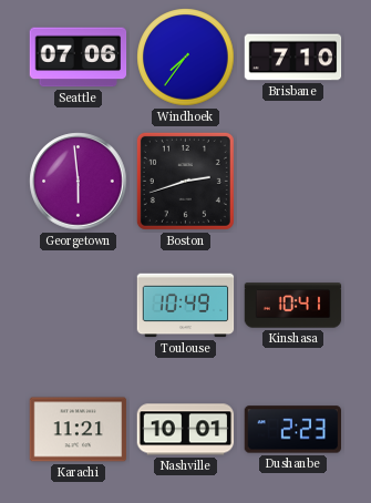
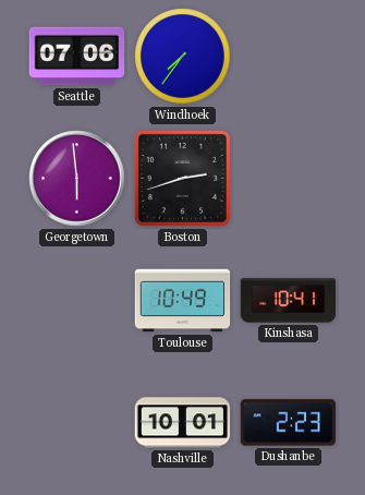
Brisbane: 7:10 -> none
Karachi: 11:21 -> none
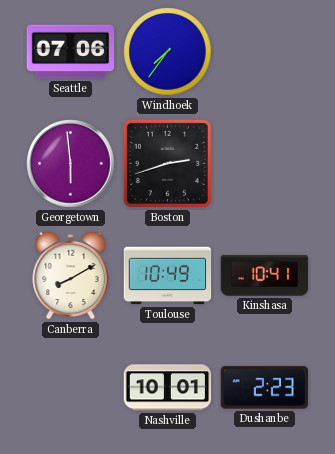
Canberra: none -> 8:10
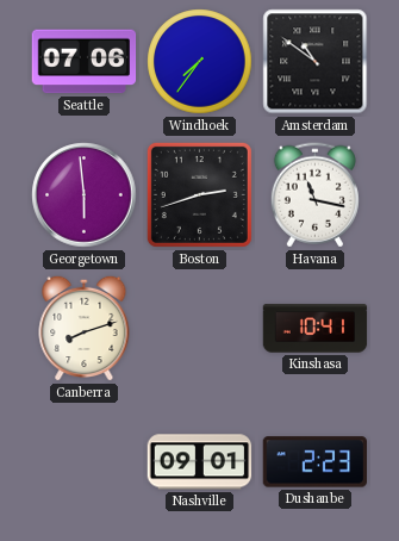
Amsterdam: none -> 10:51
Havana: none -> 11:17
Canberra: 8:10 -> 8:12
Toulouse: 10:49 -> none
Nashville: 10:01 -> 09:01
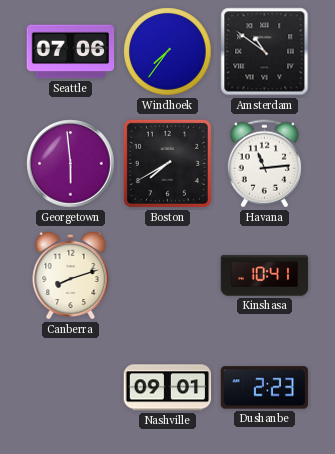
Boston: 2:42 -> 7:40
Havana: 11:17 -> 11:14
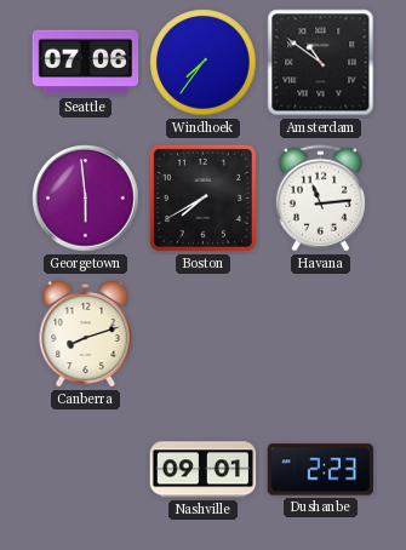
Kinshasa: 10:41 -> none
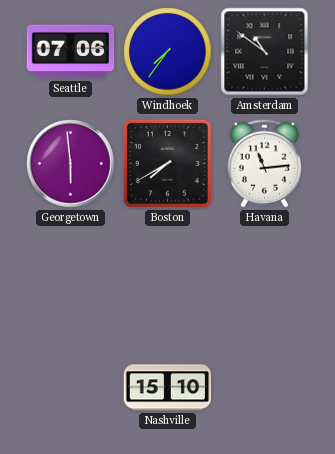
Canberra: 8:12 -> none
Nashville: 09:01 -> 15:10
Dushanbe: 2:23 -> none
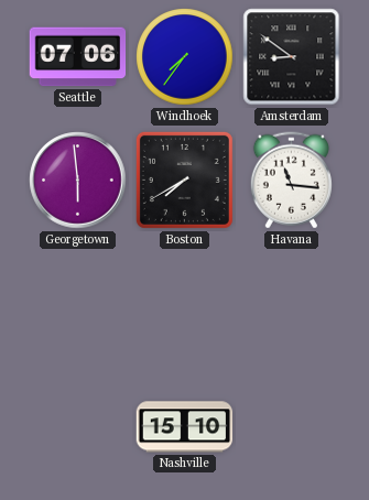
Amsterdam: 10:51 -> 8:51
Havana: 11:14 -> 11:16
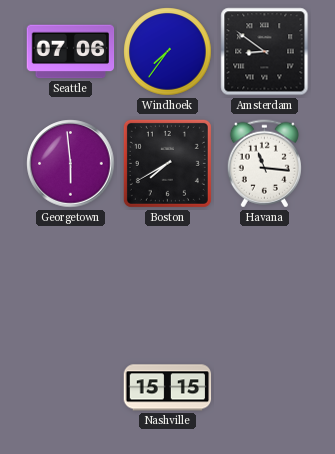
Nashville: 15:10 -> 15:15
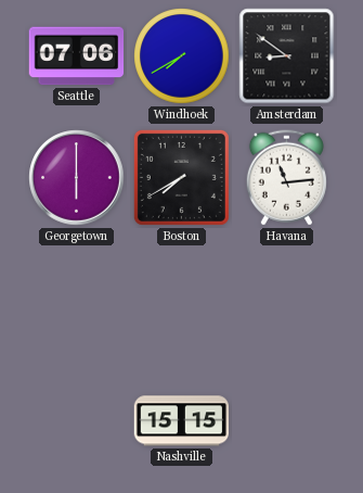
Windhoek: 7:36 -> 7:40
Georgetown: 5:59 -> 6:00
Havana: 11:16 -> 11:14
